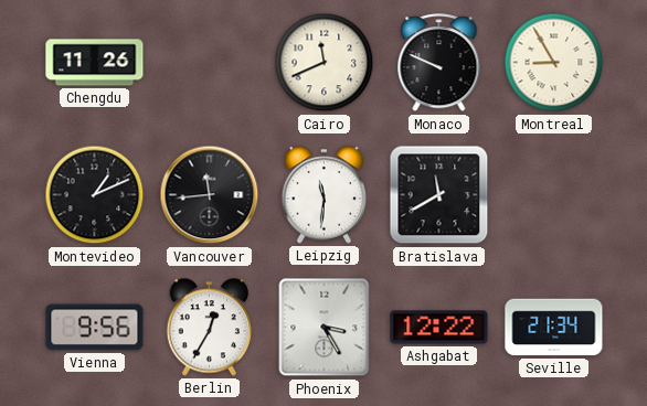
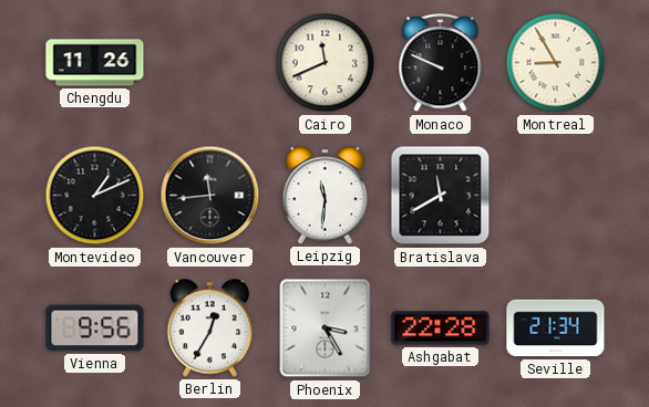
Ashgabat: 12:22 -> 22:28
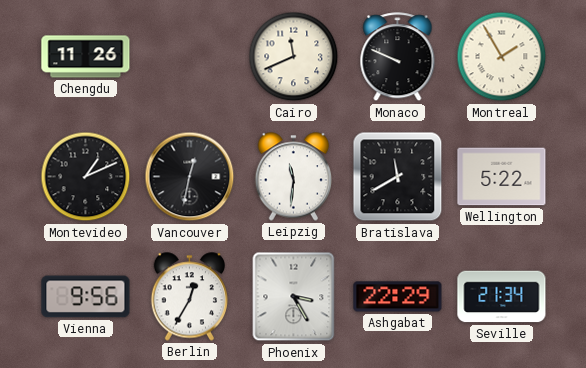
Montreal: 8:55 -> 1:55
Vancouver: 11:44 -> 12:32
Wellington: none -> 5:22
Ashgabat: 22:28 -> 22:29
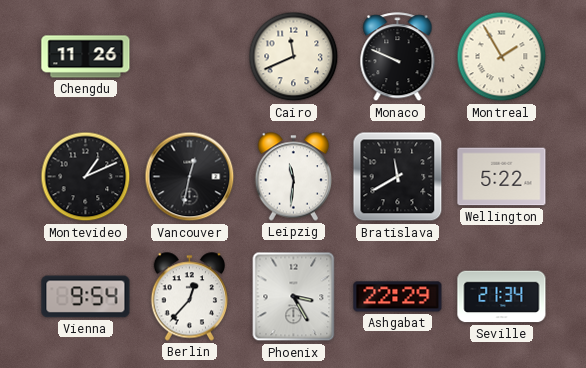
Vienna: 9:56 -> 9:54
Berlin: 12:35 -> 12:37
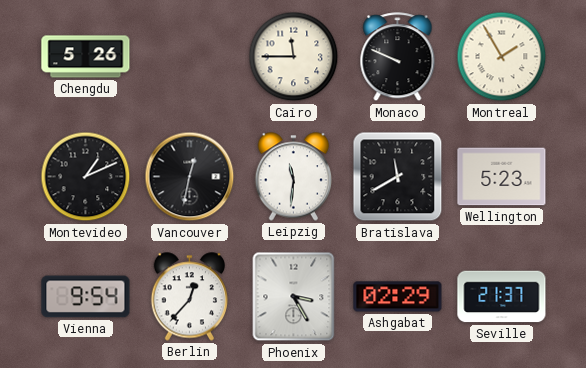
Chengdu: 11:26 -> 5:26
Cairo: 11:41 -> 11:45
Wellington: 5:22 -> 5:23
Ashgabat: 22:29 -> 02:29
Seville: 21:34 -> 21:37
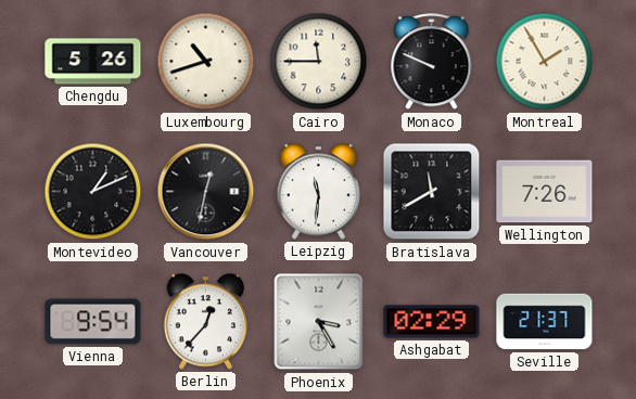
Luxembourg: none -> 10:42
Wellington: 5:23 -> 7:26
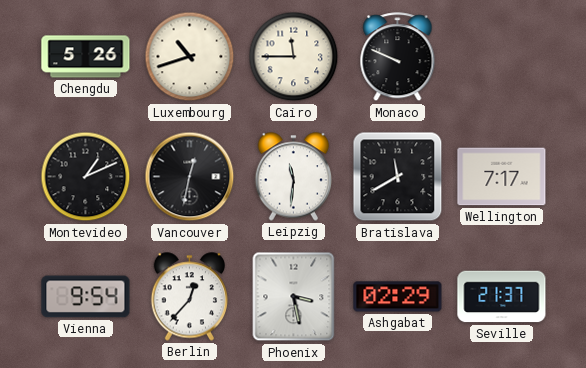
Montreal: 1:55 -> none
Wellington: 7:26 -> 7:17
Phoenix: 3:25 -> 3:28
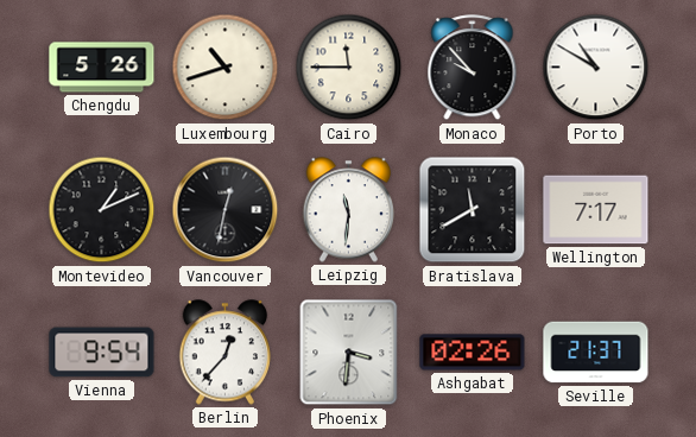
Monaco: 9:49 -> 9:53
Porto: none -> 10:50
Phoenix: 3:28 -> 3:31
Ashgabat: 02:29 -> 02:26
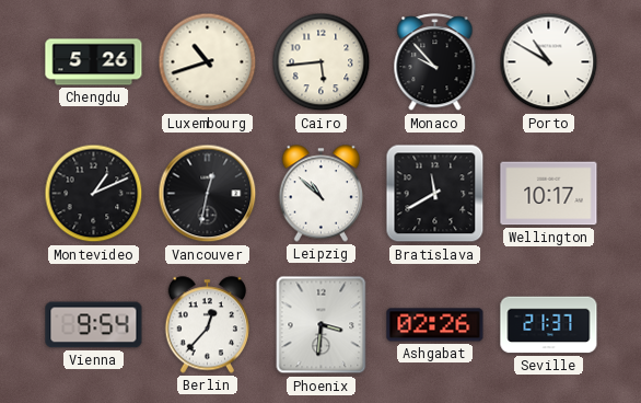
Cairo: 11:45 -> 5:44
Leipzig: 11:31 -> 10:52
Wellington: 7:17 -> 10:17
